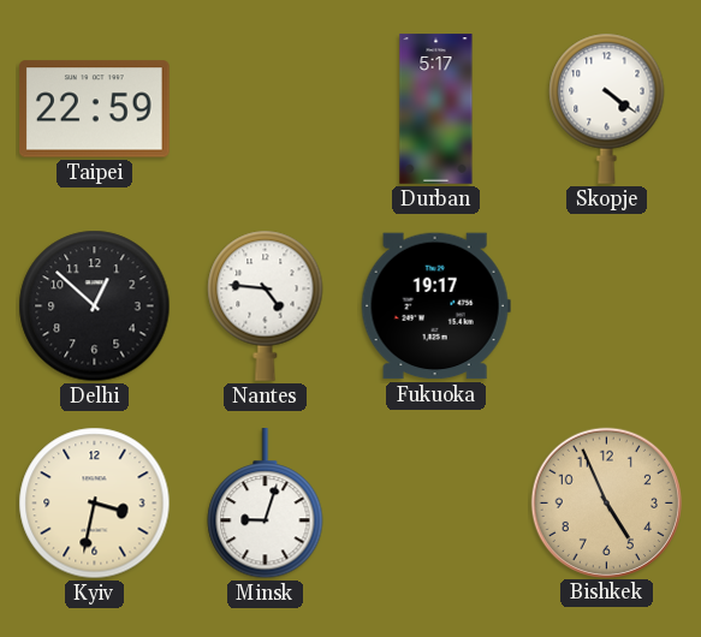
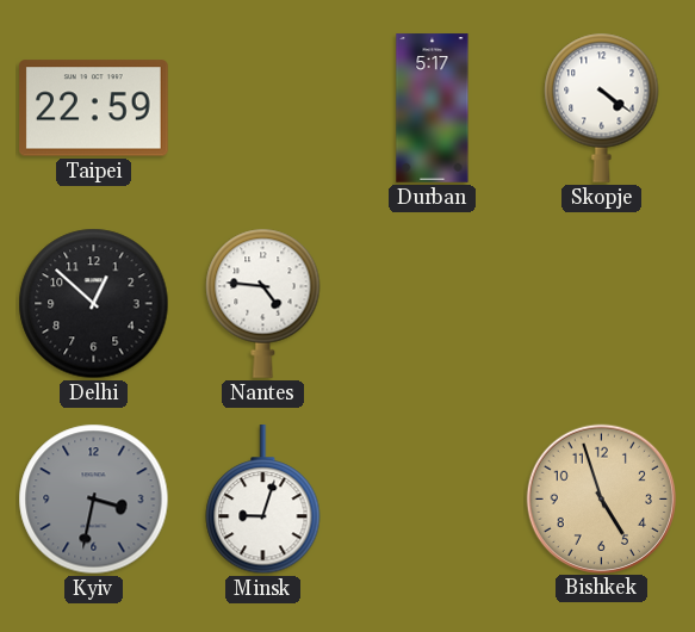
Fukuoka: 19:17 -> none
Kyiv dial: cream -> grey
Bishkek: 4:56 -> 4:57
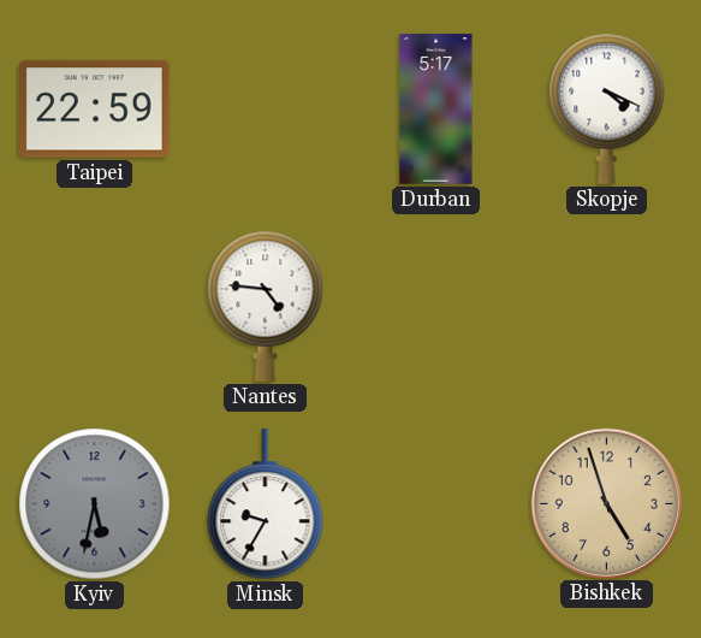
Skopje: 4:21 -> 4:19
Delhi: 12:52 -> none
Kyiv: 3:32 -> 5:32
Minsk: 9:03 -> 9:35
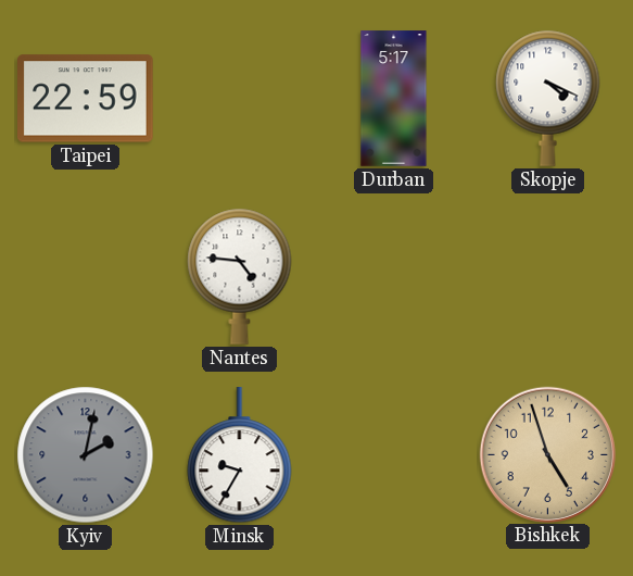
Kyiv: 5:32 -> 2:02
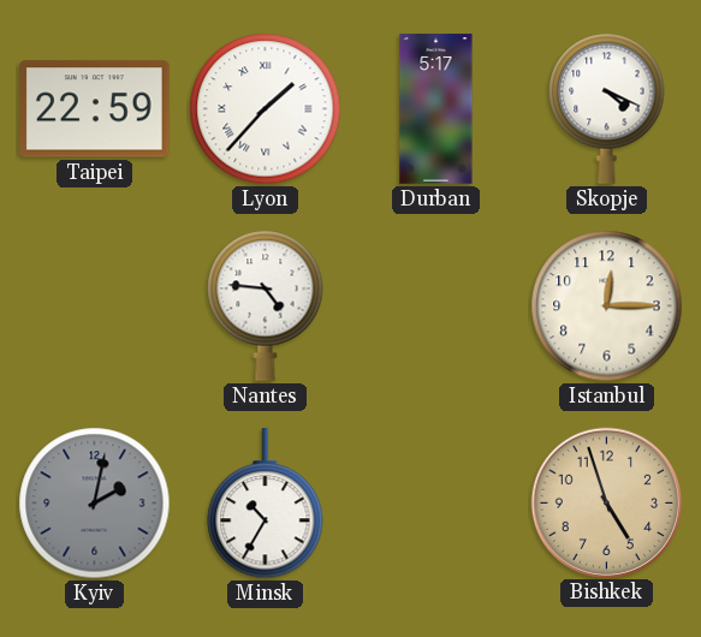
Lyon: none -> 1:37
Istanbul: none -> 12:15
Minsk: 9:35 -> 10:35
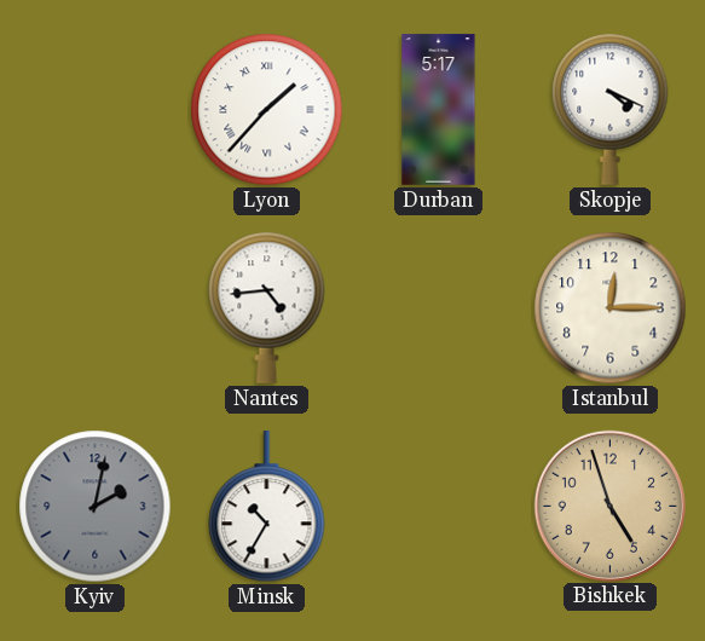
Taipei: 22:59 -> none
Nantes: 4:46 -> 4:44
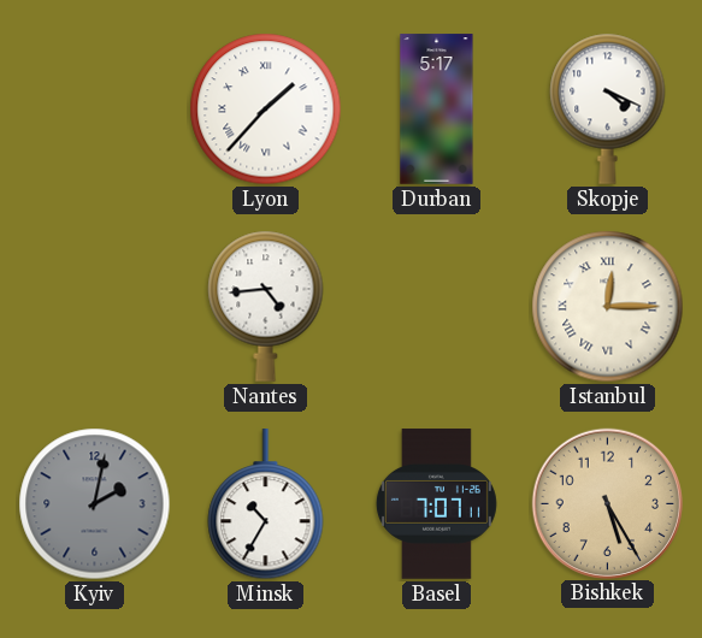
Istanbul numerals: Arabic -> Roman
Basel: none -> 7:07
Bishkek: 4:57 -> 5:25
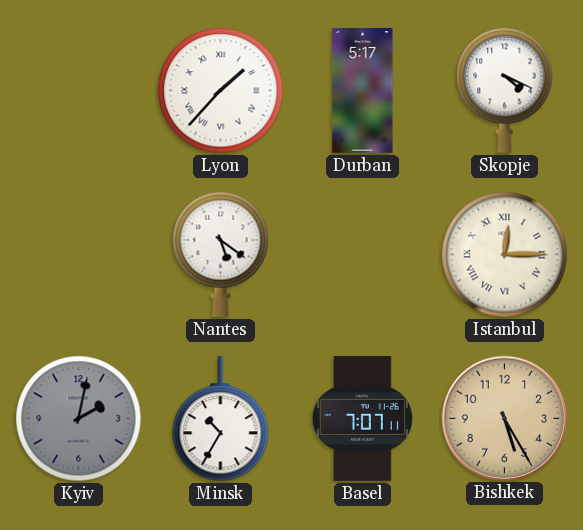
Nantes: 4:44 -> 5:21
